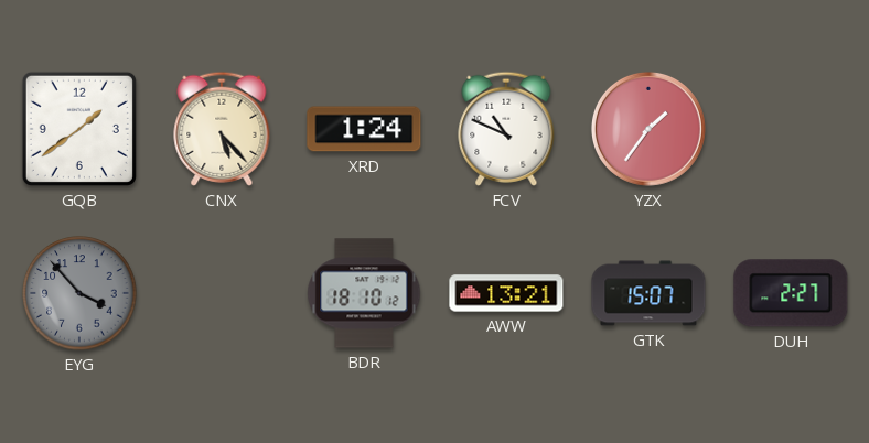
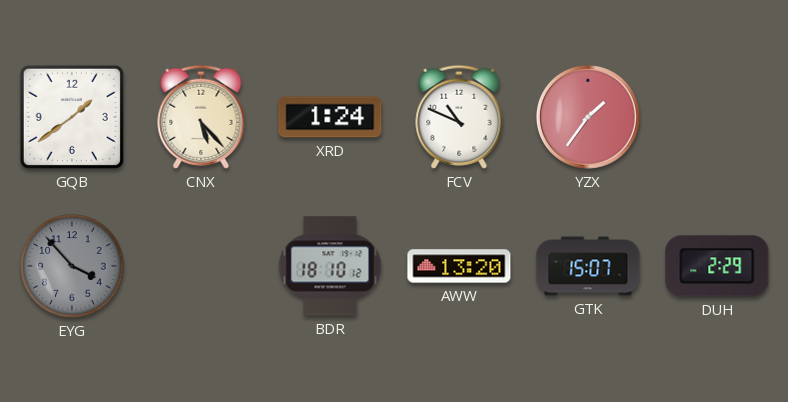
AWW: 13:21 -> 13:20
DUH: 2:27 -> 2:29
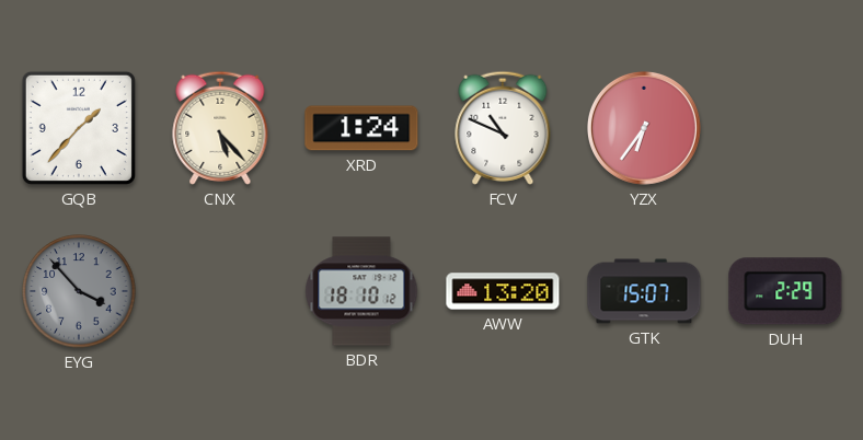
GQB: 1:39 -> 1:37
YZX: 1:36 -> 6:36
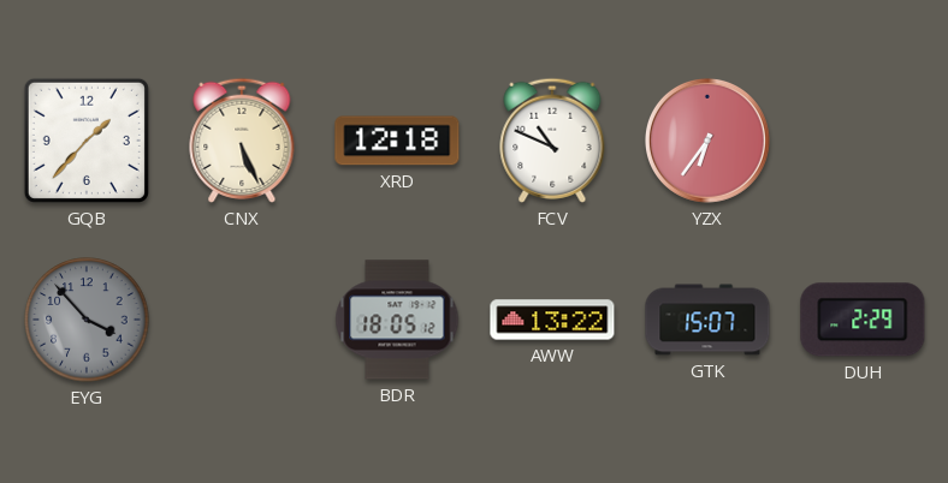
CNX: 5:23 -> 5:26
XRD: 1:24 -> 12:18
BDR: 18:10 -> 18:05
AWW: 13:20 -> 13:22
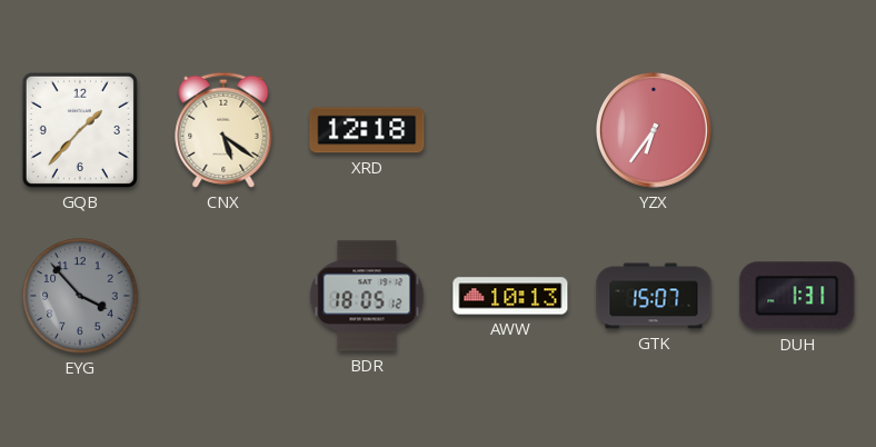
CNX: 5:26 -> 5:21
FCV: 10:49 -> none
AWW: 13:22 -> 10:13
DUH: 2:29 -> 1:31
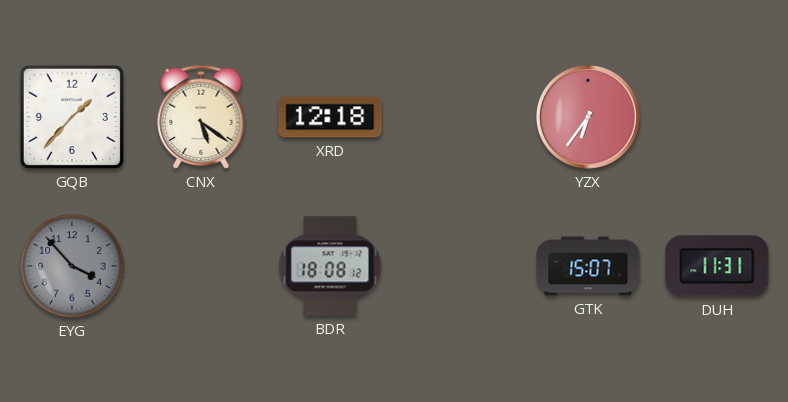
BDR: 18:05 -> 18:08
AWW: 10:13 -> none
DUH: 1:31 -> 11:31
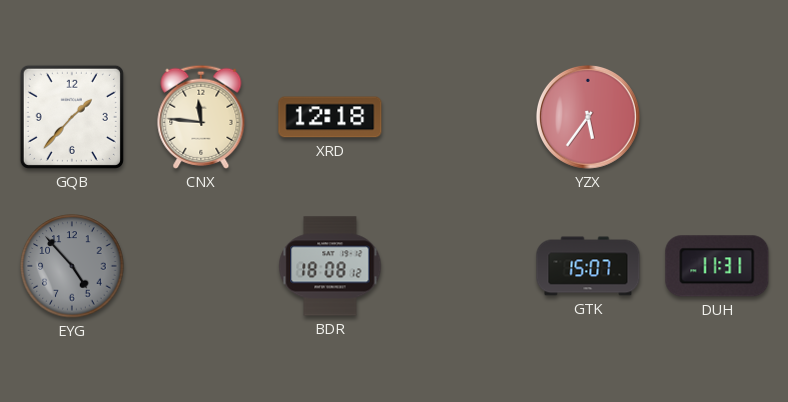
CNX: 5:21 -> 11:46
YZX: 6:36 -> 5:36
EYG: 3:53 -> 4:53
